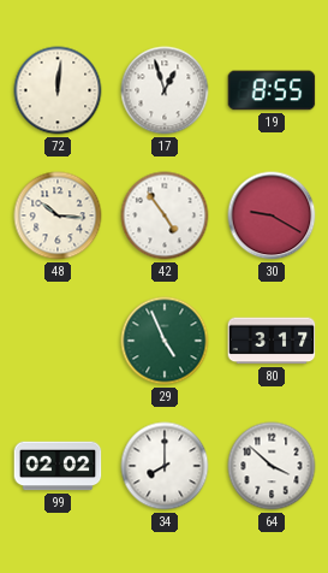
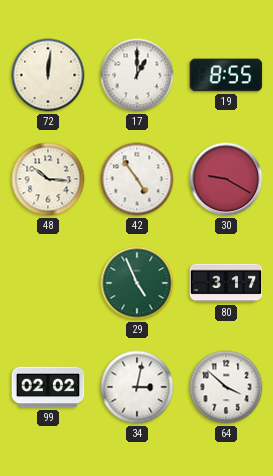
17: 12:57 -> 1:00
34: 8:00 -> 3:02
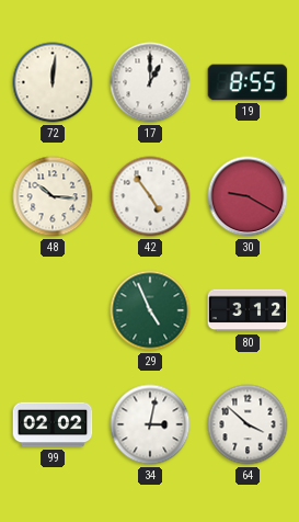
80: 3:17 -> 3:12
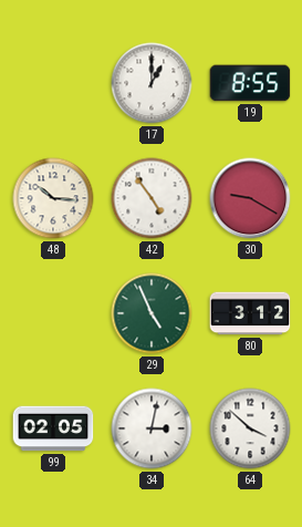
72: 12:01 -> none
99: 02:02 -> 02:05
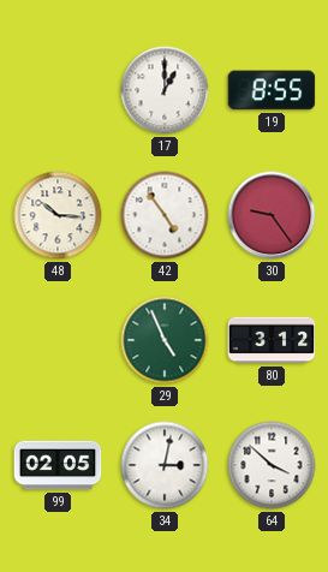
30: 9:20 -> 9:24
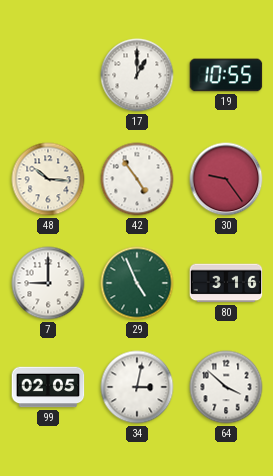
19: 8:55 -> 10:55
7: none -> 9:00
80: 3:12 -> 3:16
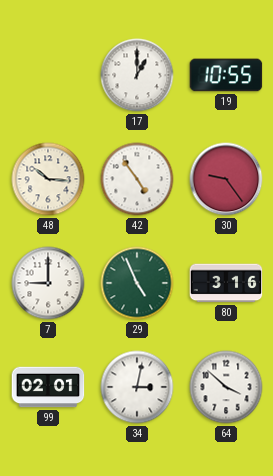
99: 02:05 -> 02:01
